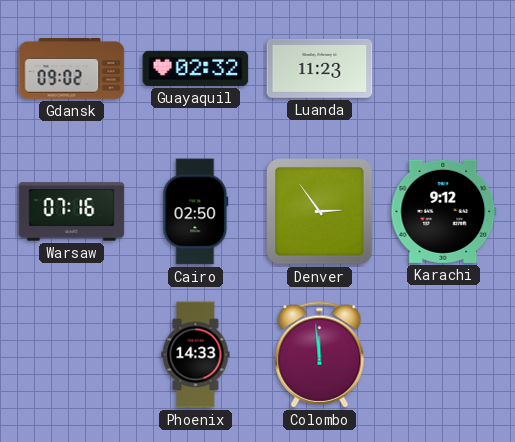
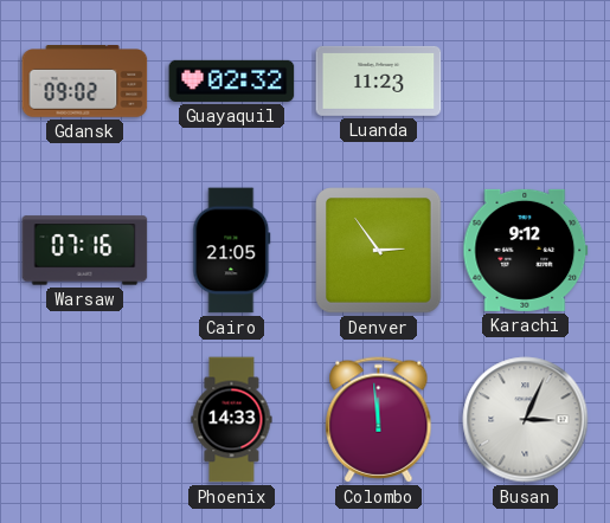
Cairo: 02:50 -> 21:05
Busan: none -> 3:04
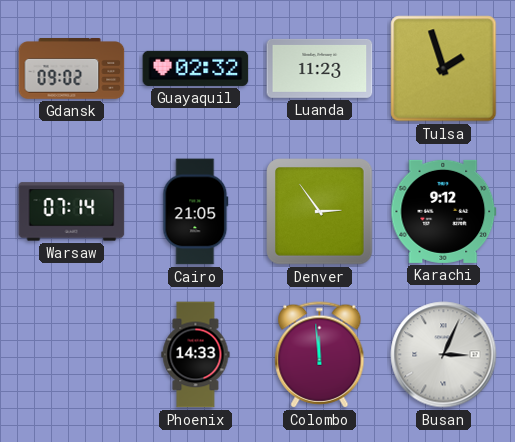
Tulsa: none -> 1:57
Warsaw: 07:16 -> 07:14
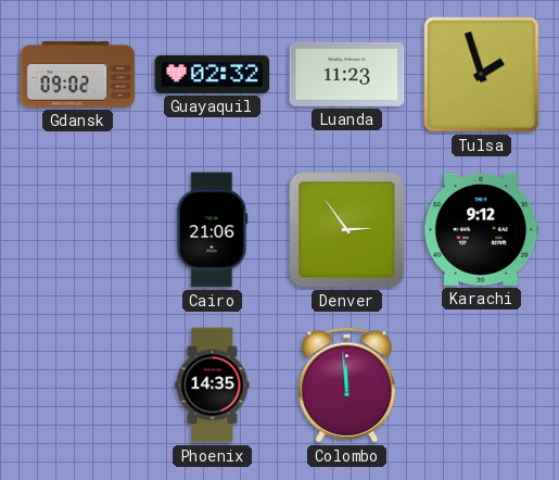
Warsaw: 07:14 -> none
Cairo: 21:05 -> 21:06
Phoenix: 14:33 -> 14:35
Busan: 3:04 -> none
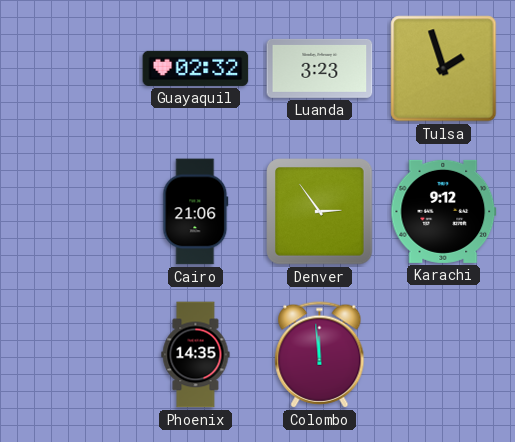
Gdansk: 09:02 -> none
Luanda: 11:23 -> 3:23
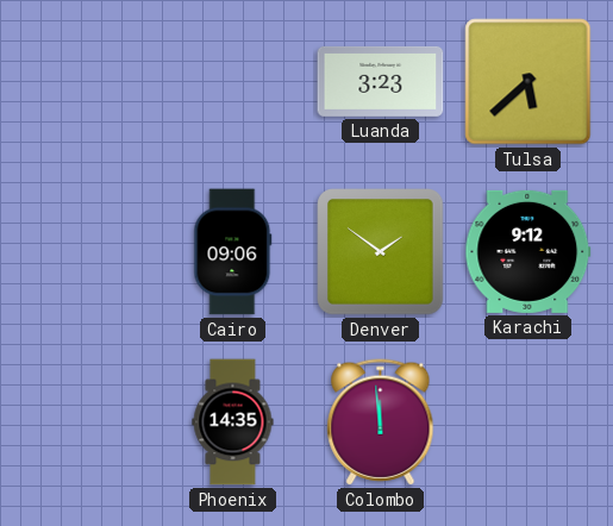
Guayaquil: 02:32 -> none
Tulsa: 1:57 -> 5:38
Cairo: 21:06 -> 09:06
Denver: 2:54 -> 1:51
